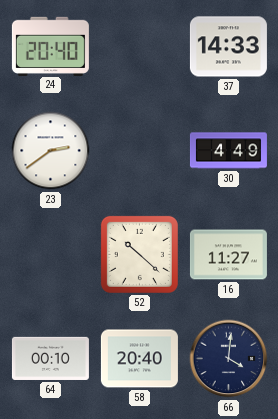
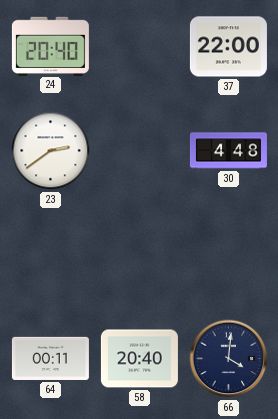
37: 14:33 -> 22:00
30: 4:49 -> 4:48
52: 10:22 -> none
16: 11:27 -> none
64: 00:10 -> 00:11
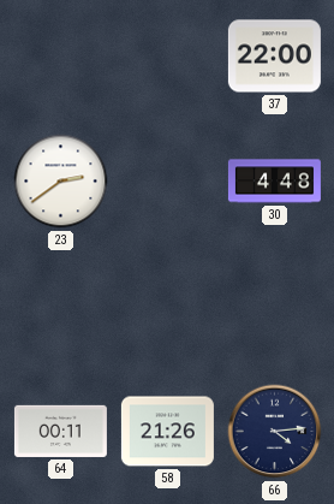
24: 20:40 -> none
58: 20:40 -> 21:26
66: 4:01 -> 4:14
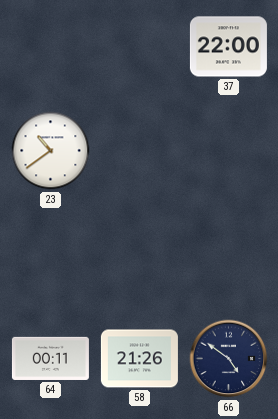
23: 2:39 -> 10:39
30: 4:48 -> none
66: 4:14 -> 4:51
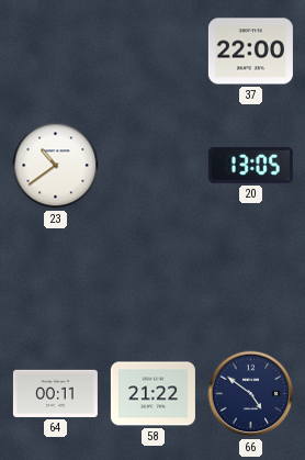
20: none -> 13:05
58: 21:26 -> 21:22
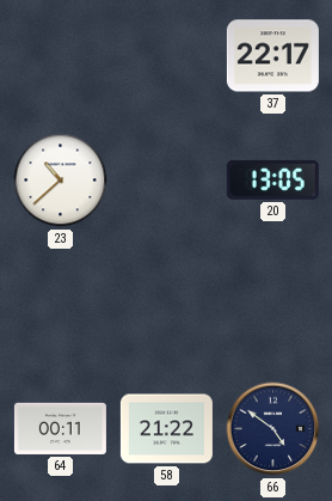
37: 22:00 -> 22:17
23: 10:39 -> 10:38
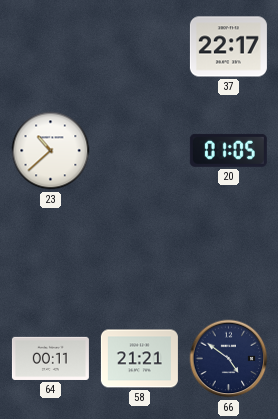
20: 13:05 -> 01:05
58: 21:22 -> 21:21
